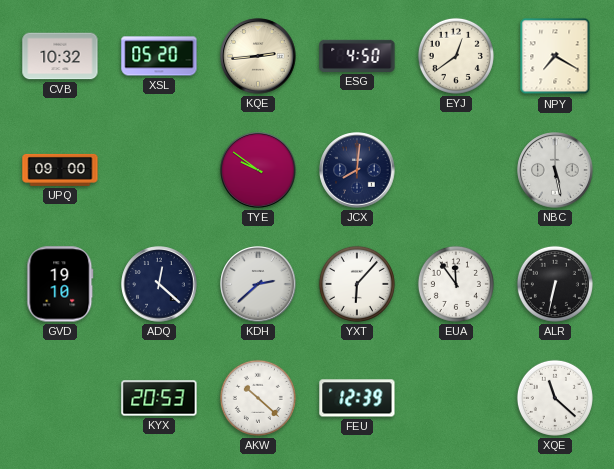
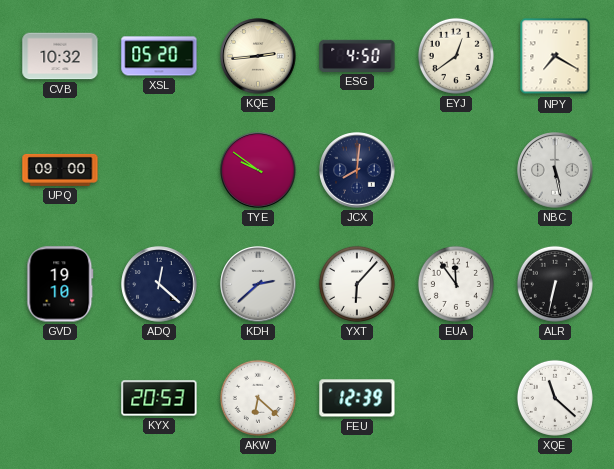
AKW: 10:22 -> 6:22
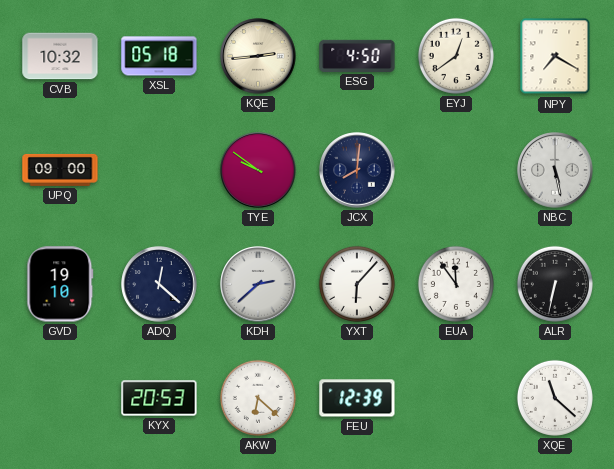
XSL: 05:20 -> 05:18
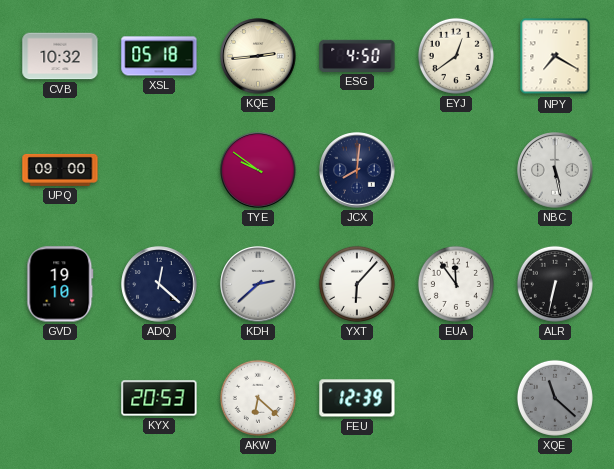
XQE dial: white -> grey
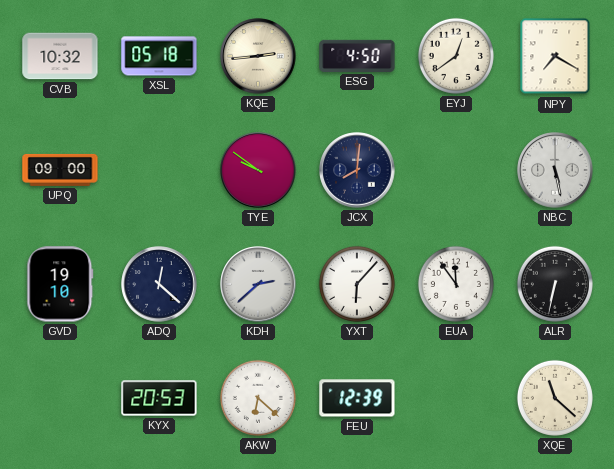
XQE dial: grey -> cream
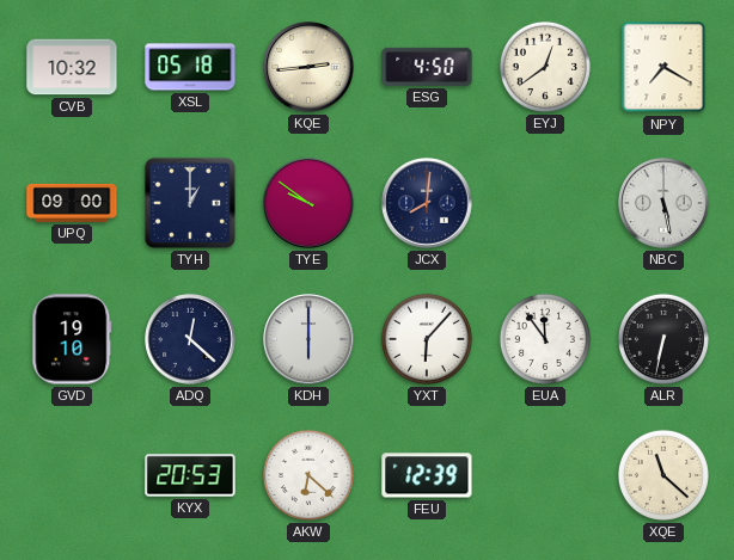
TYH: none -> 1:00
KDH: 2:38 -> 6:00
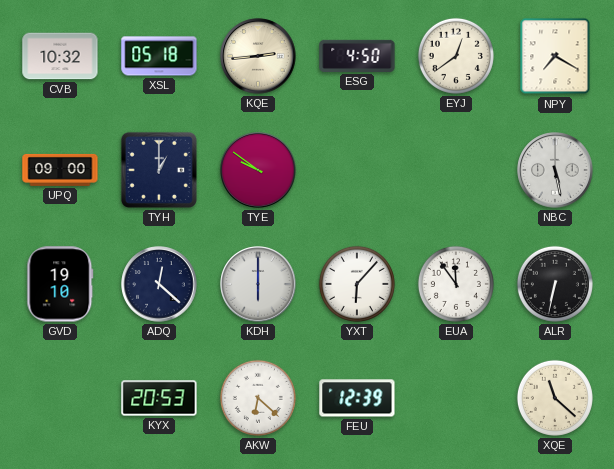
JCX: 8:01 -> none
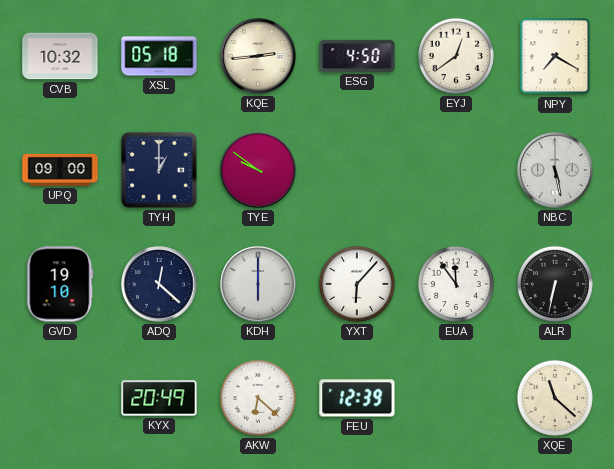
KYX: 20:53 -> 20:49
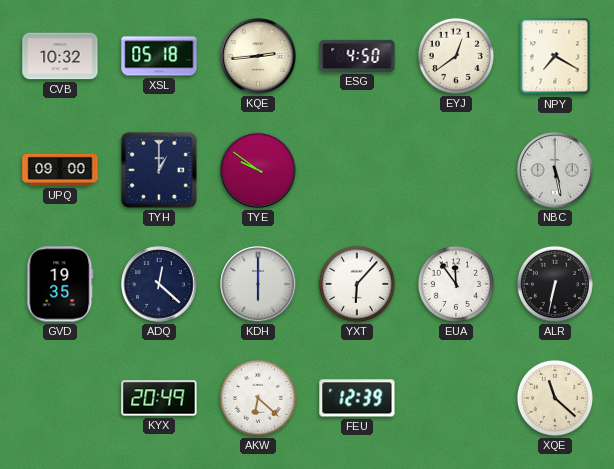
GVD: 19:10 -> 19:35
